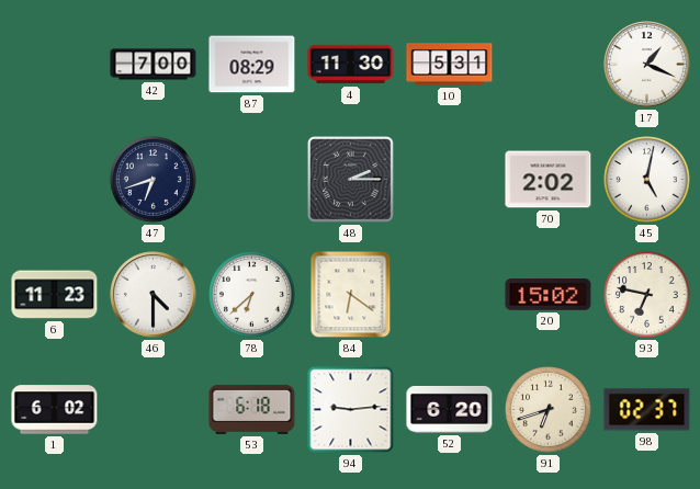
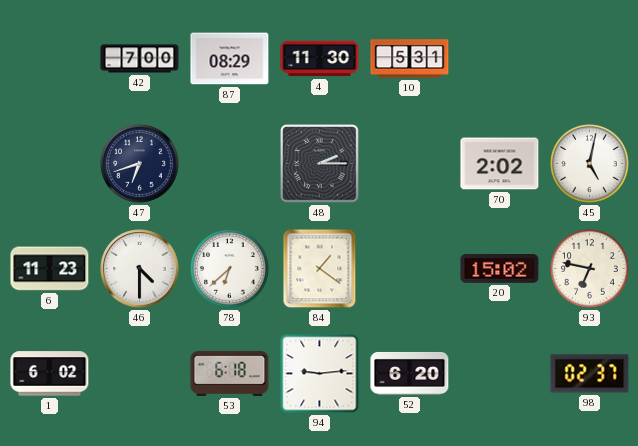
17: 1:19 -> none
84: 6:21 -> 1:21
91: 6:42 -> none
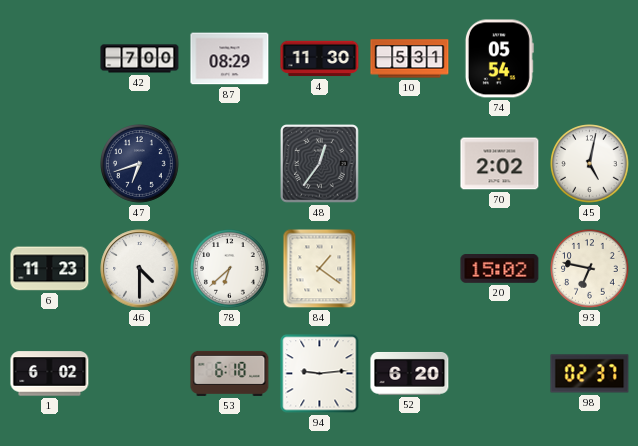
74: none -> 05:54
48: 2:15 -> 12:36
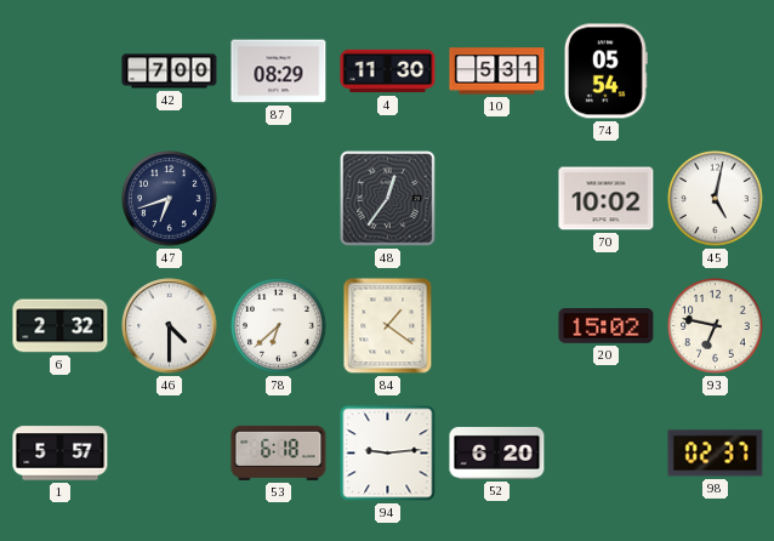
70: 2:02 -> 10:02
6: 11:23 -> 2:32
1: 6:02 -> 5:57
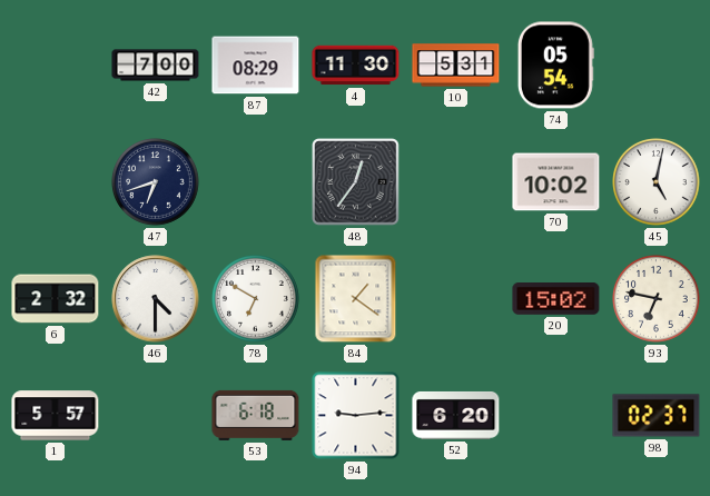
78: 6:38 -> 6:50
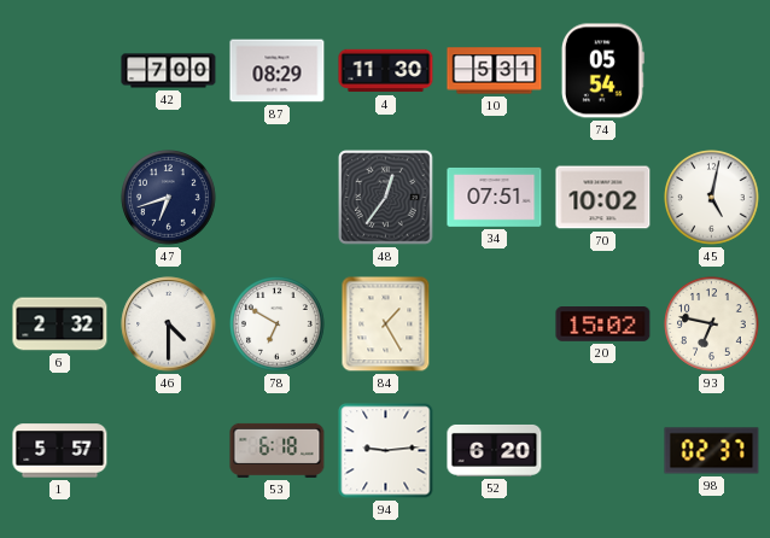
34: none -> 07:51
84: 1:21 -> 1:25
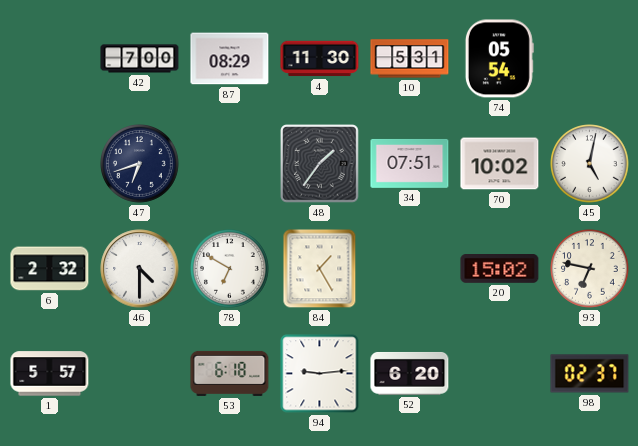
48: 12:36 -> 1:36
